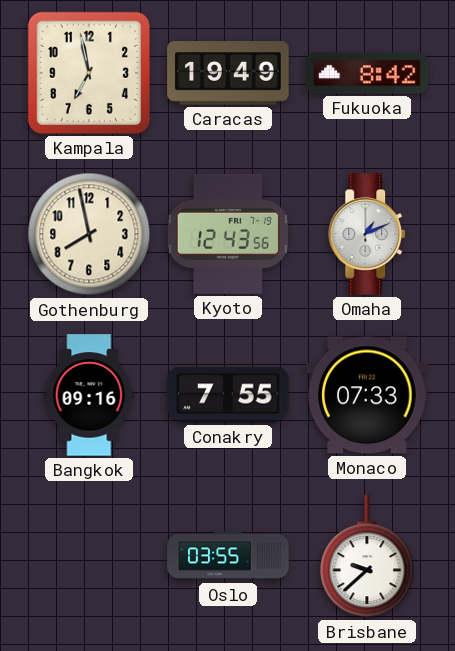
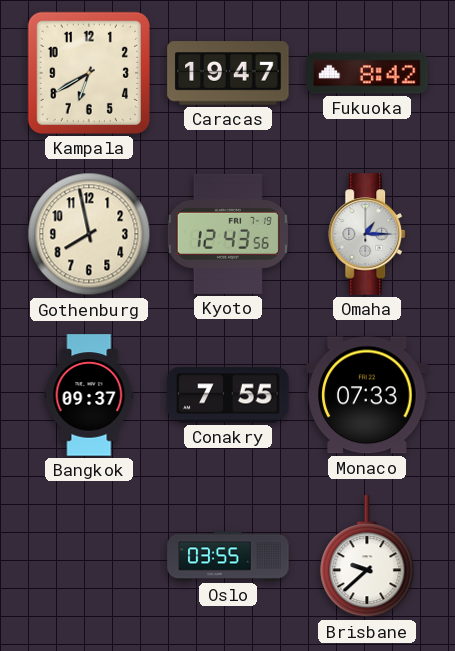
Kampala: 6:58 -> 6:40
Caracas: 19:49 -> 19:47
Omaha: 1:11 -> 1:15
Bangkok: 09:16 -> 09:37
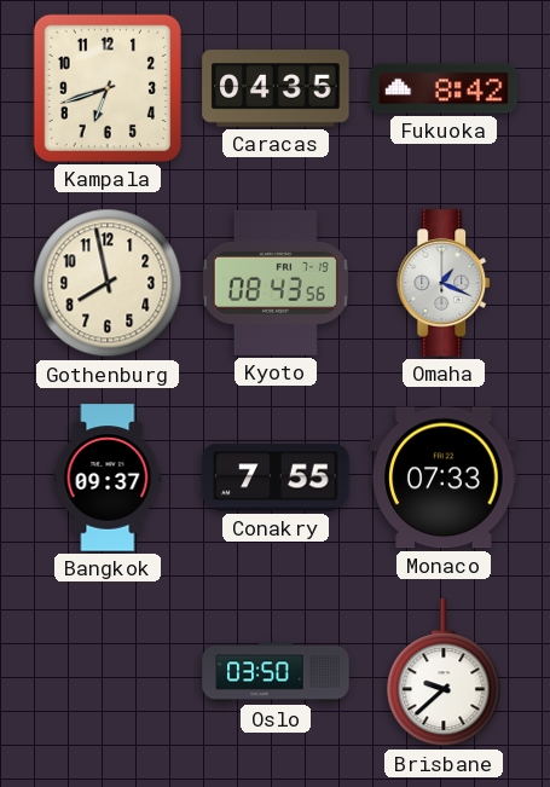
Kampala: 6:40 -> 6:42
Caracas: 19:47 -> 04:35
Kyoto: 12:43 -> 08:43
Omaha: 1:15 -> 1:19
Oslo: 03:55 -> 03:50
